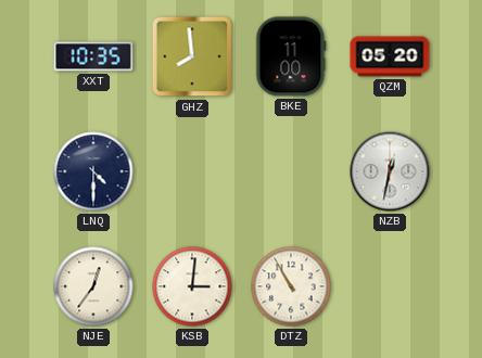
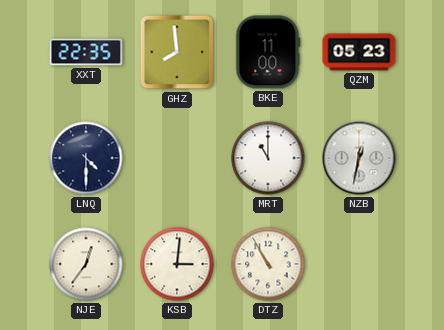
XXT: 10:35 -> 22:35
QZM: 05:20 -> 05:23
MRT: none -> 11:00
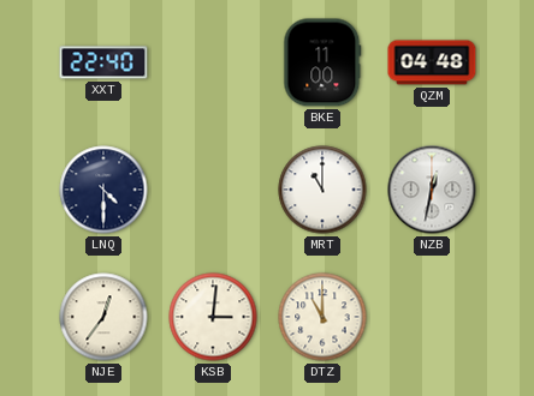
XXT: 22:35 -> 22:40
GHZ: 7:59 -> none
QZM: 05:23 -> 04:48
DTZ: 10:55 -> 11:00
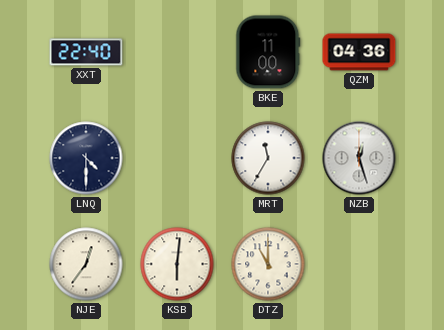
QZM: 04:48 -> 04:36
MRT: 11:00 -> 11:35
NZB: 12:32 -> 12:27
KSB: 3:01 -> 6:01
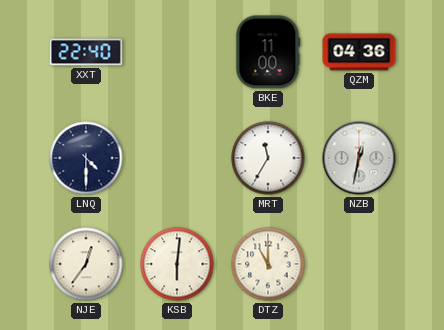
NZB: 12:27 -> 12:32
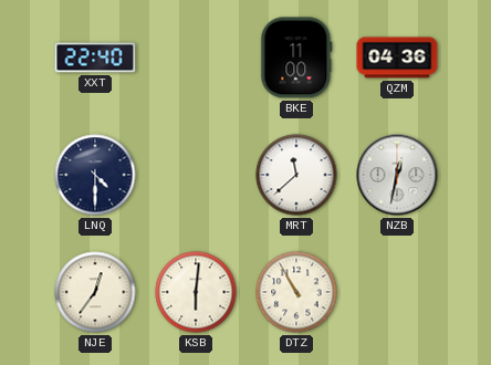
MRT: 11:35 -> 11:38
DTZ: 11:00 -> 10:55
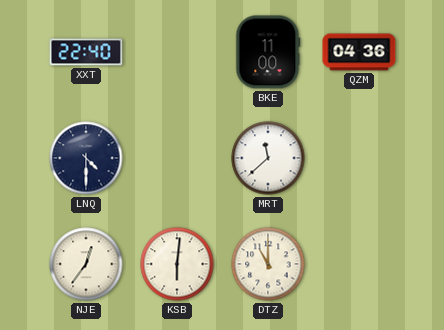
NZB: 12:32 -> none
DTZ: 10:55 -> 11:00
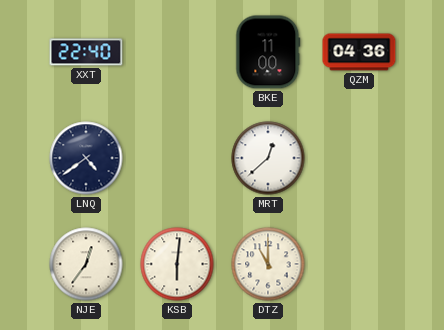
LNQ: 4:30 -> 4:39
MRT: 11:38 -> 12:38
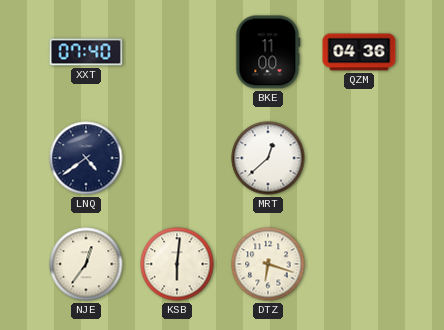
XXT: 22:40 -> 07:40
DTZ: 11:00 -> 6:18
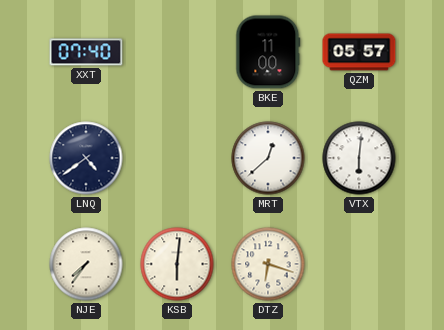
QZM: 04:36 -> 05:57
VTX: none -> 6:01
NJE: 12:36 -> 7:36
